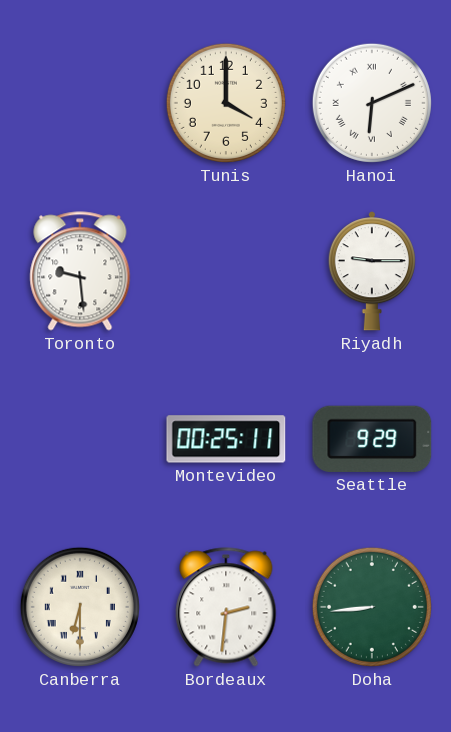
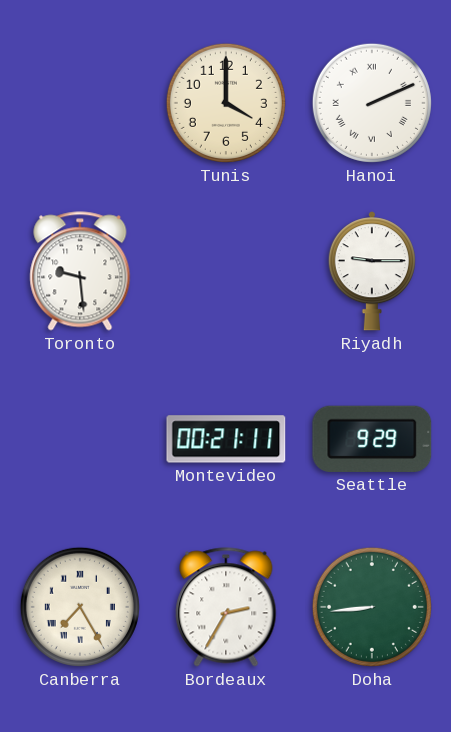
Hanoi: 6:11 -> 2:11
Montevideo: 00:25 -> 00:21
Canberra: 6:30 -> 7:25
Bordeaux: 2:31 -> 2:35
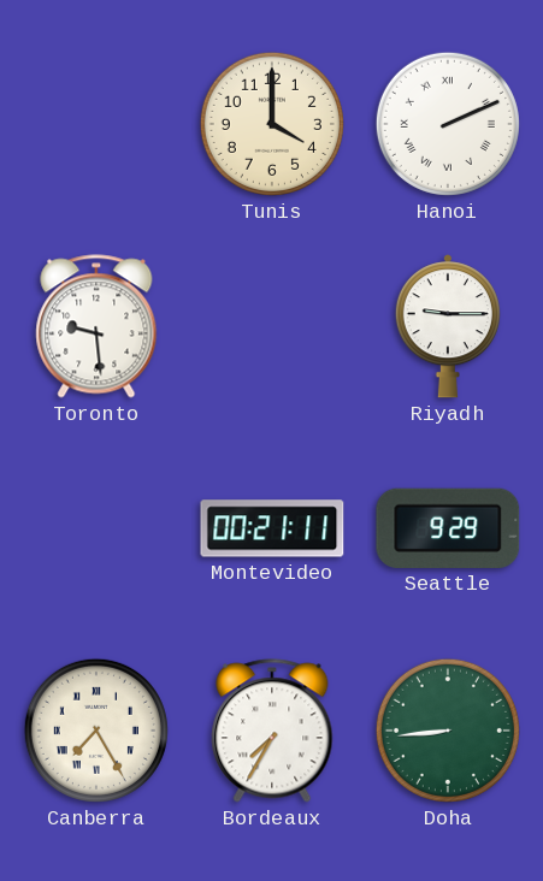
Bordeaux: 2:35 -> 7:35
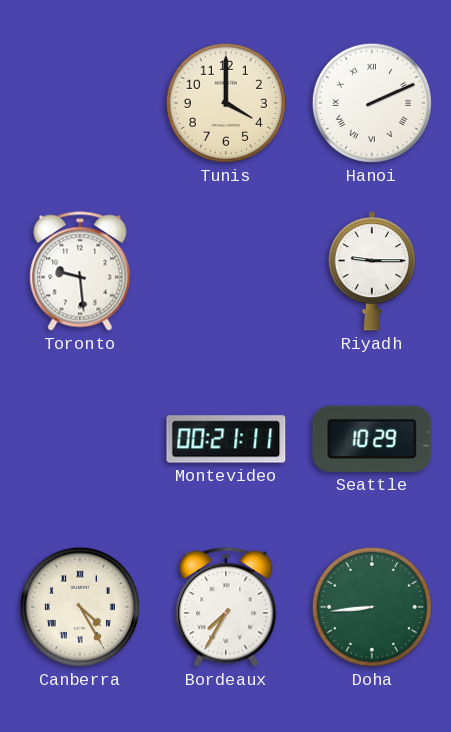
Seattle: 9:29 -> 10:29
Canberra: 7:25 -> 4:25
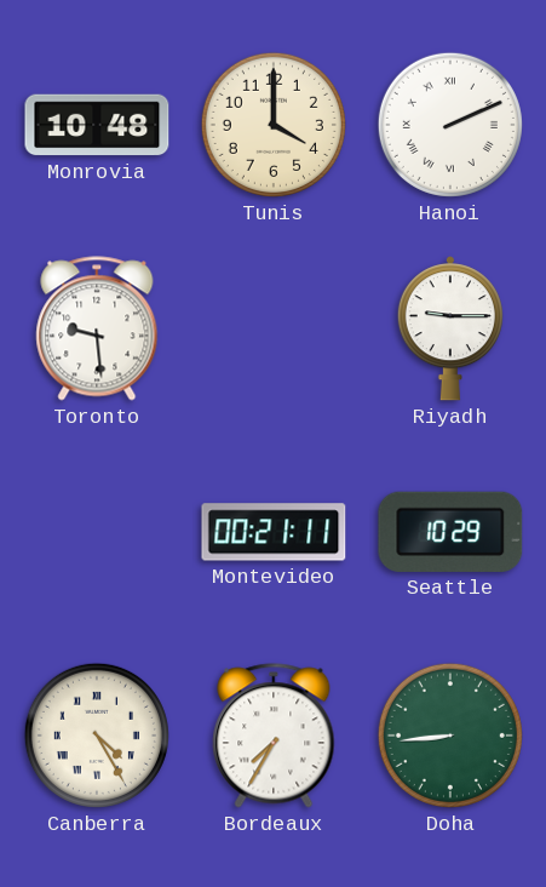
Monrovia: none -> 10:48
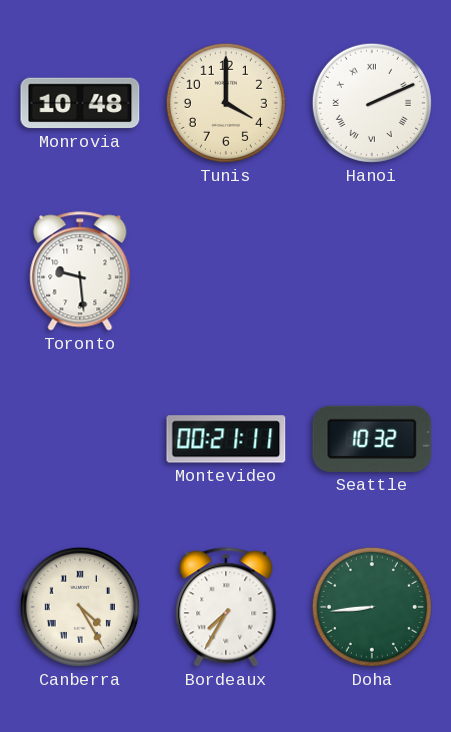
Riyadh: 9:15 -> none
Seattle: 10:29 -> 10:32
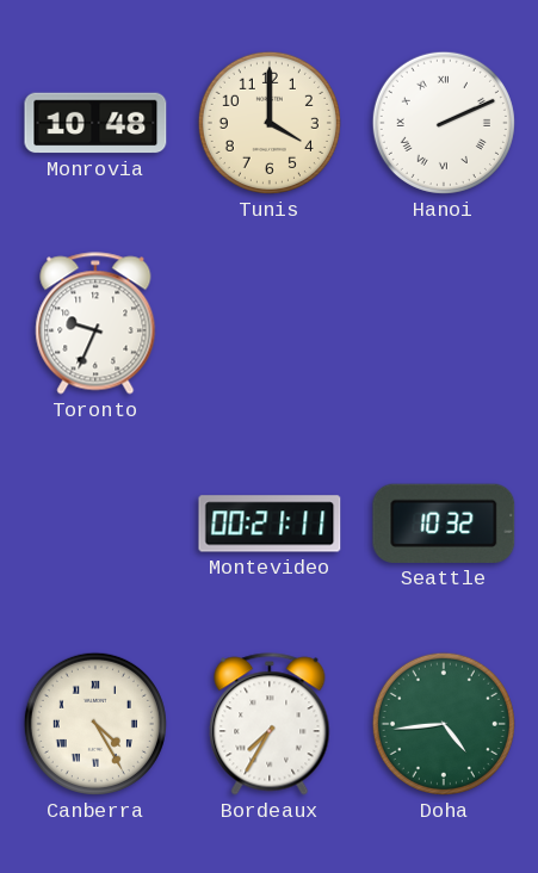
Toronto: 9:29 -> 9:34
Doha: 8:44 -> 4:44
